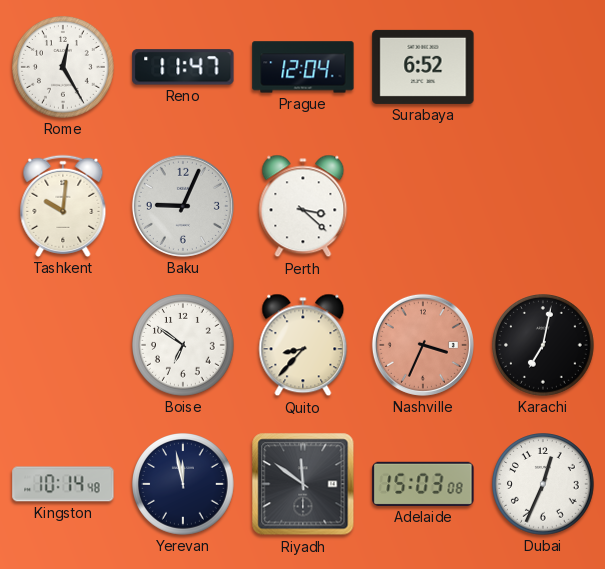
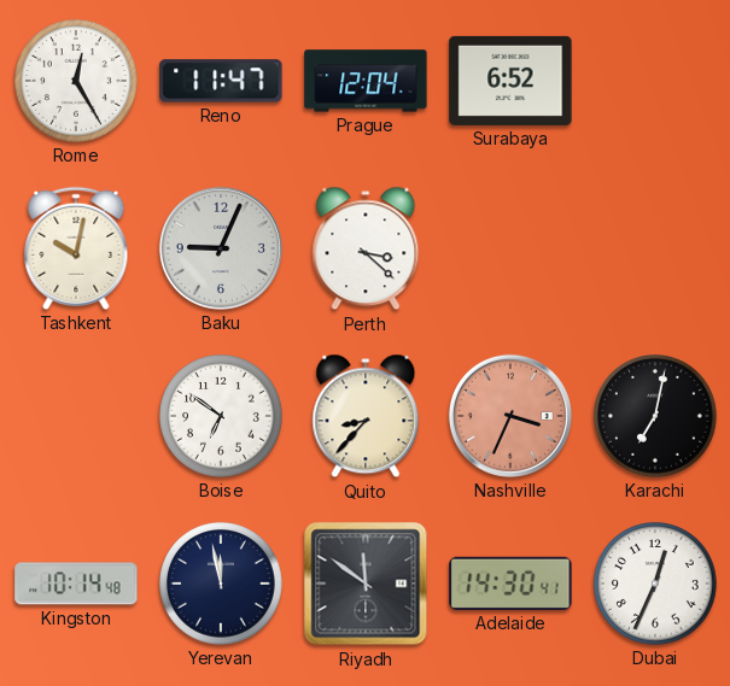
Tashkent: 10:01 -> 10:02
Adelaide: 15:03 -> 14:30
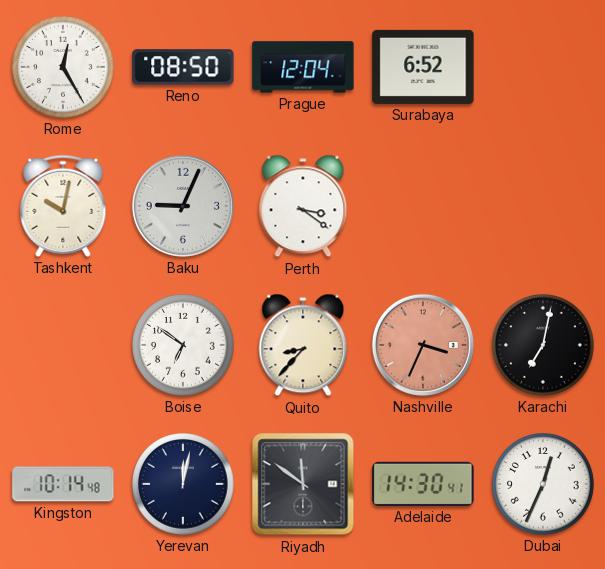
Reno: 11:47 -> 08:50
Perth: 3:22 -> 3:21
Yerevan: 11:58 -> 12:02
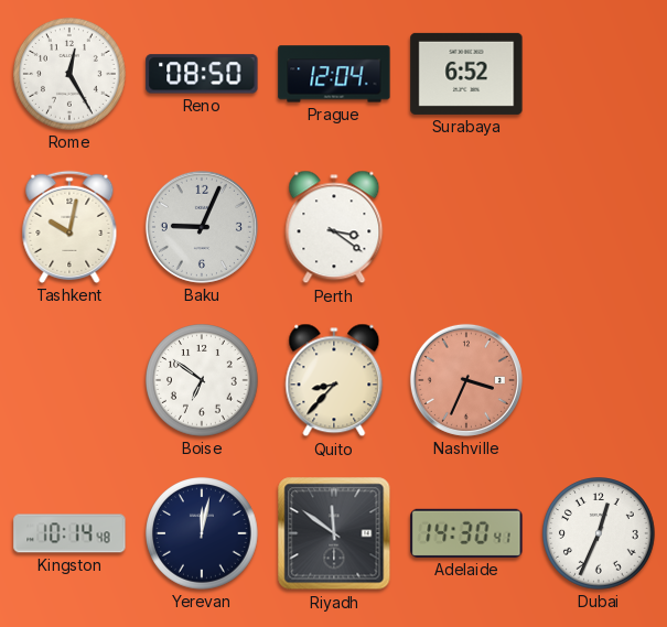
Karachi: 7:02 -> none
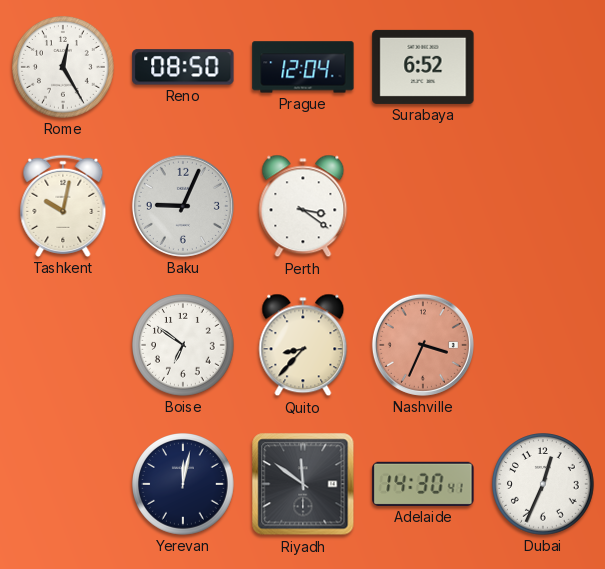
Kingston: 10:14 -> none
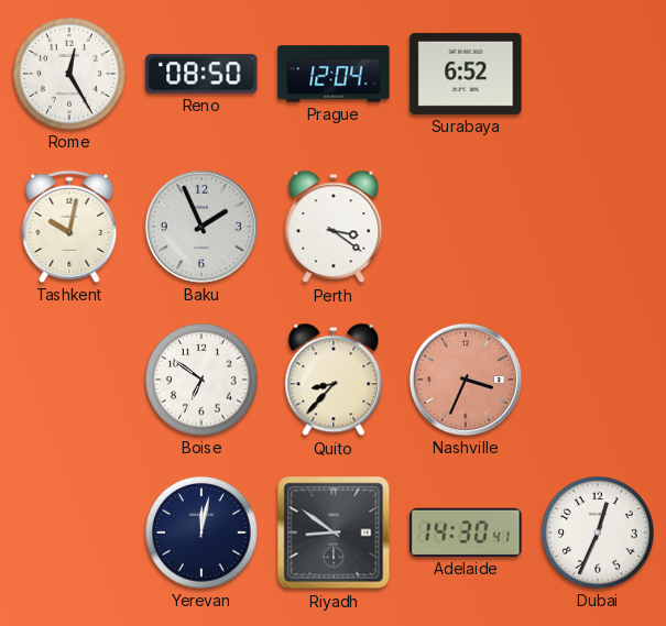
Baku: 9:04 -> 1:56
Riyadh: 11:51 -> 8:51
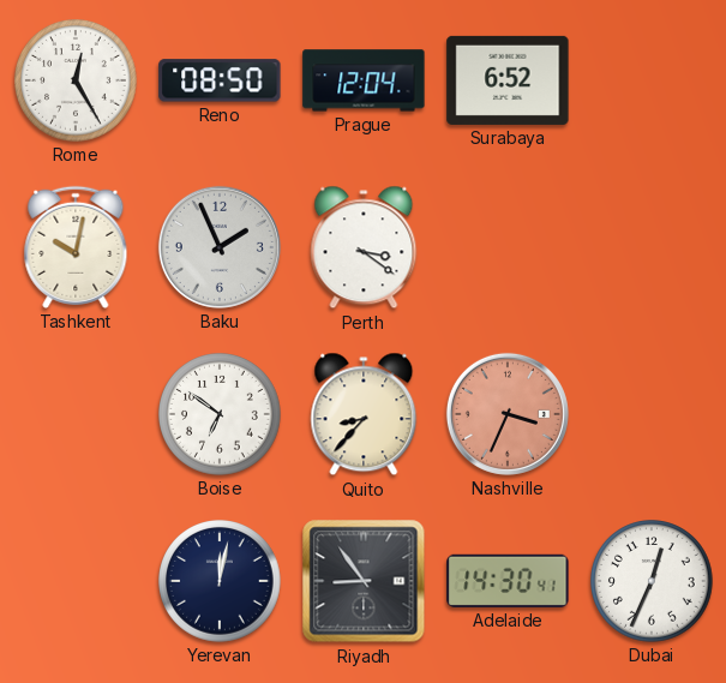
Riyadh: 8:51 -> 8:54
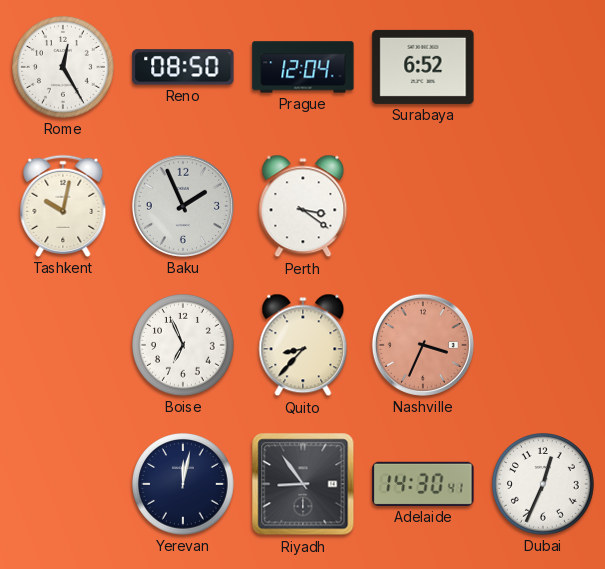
Boise: 6:51 -> 6:56
